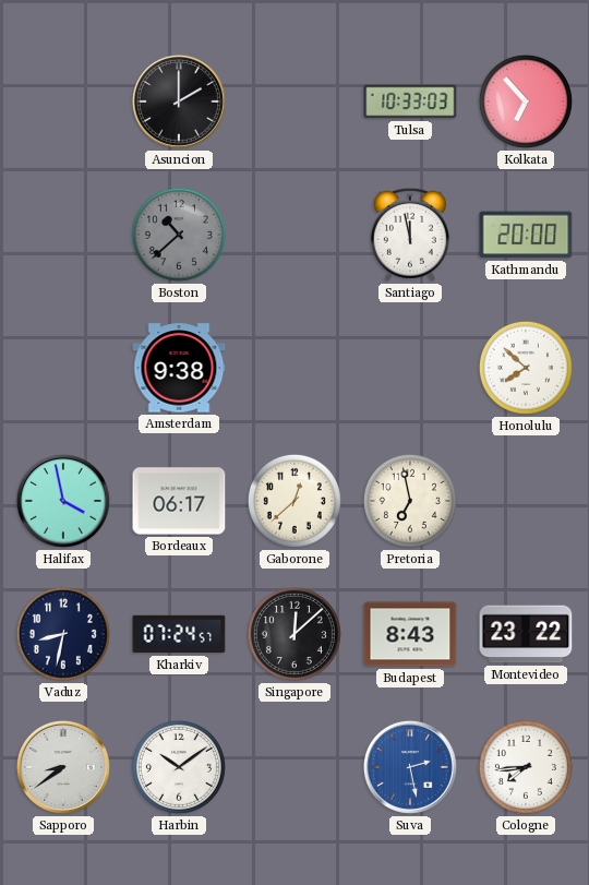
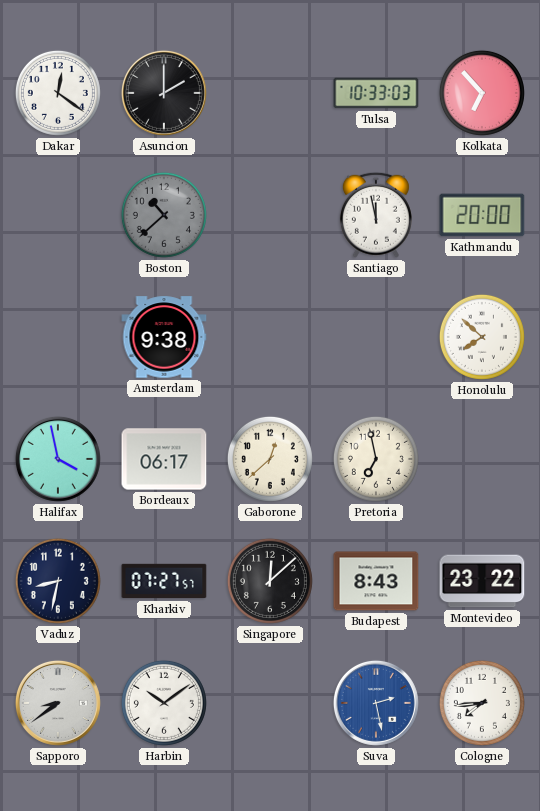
Dakar: none -> 12:21
Kharkiv: 07:24 -> 07:27
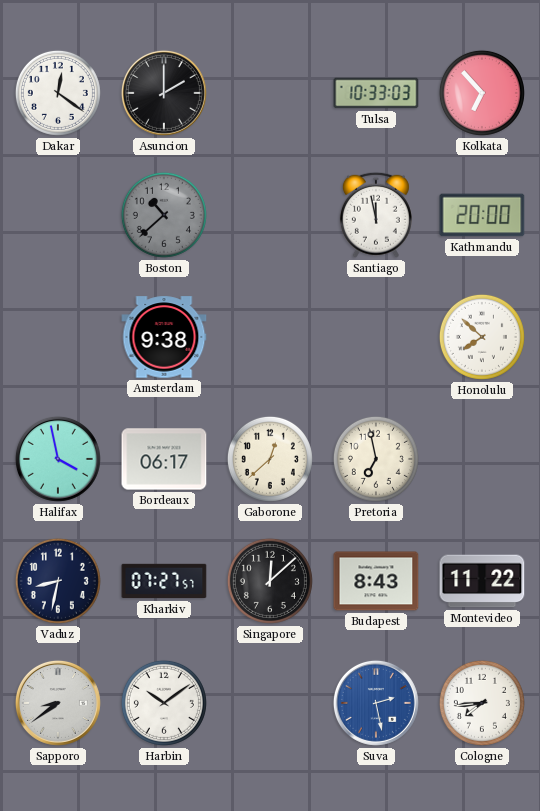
Montevideo: 23:22 -> 11:22
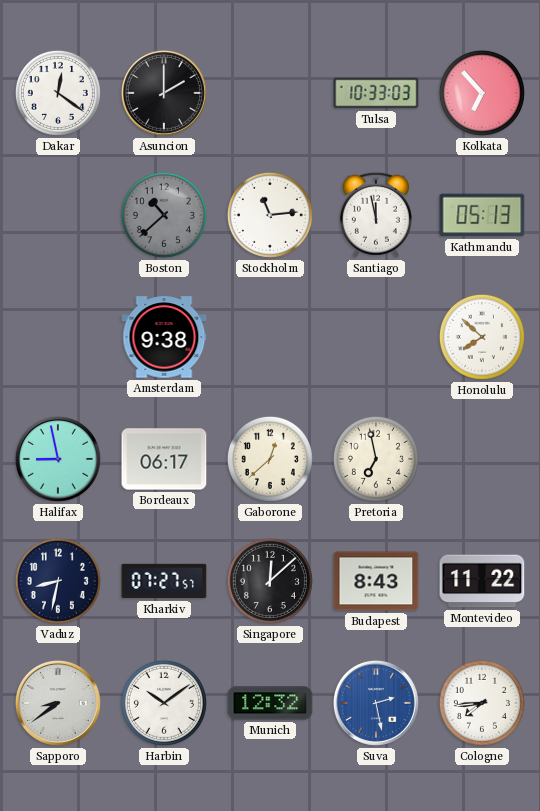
Stockholm: none -> 11:14
Kathmandu: 20:00 -> 05:13
Halifax: 3:58 -> 8:58
Munich: none -> 12:32
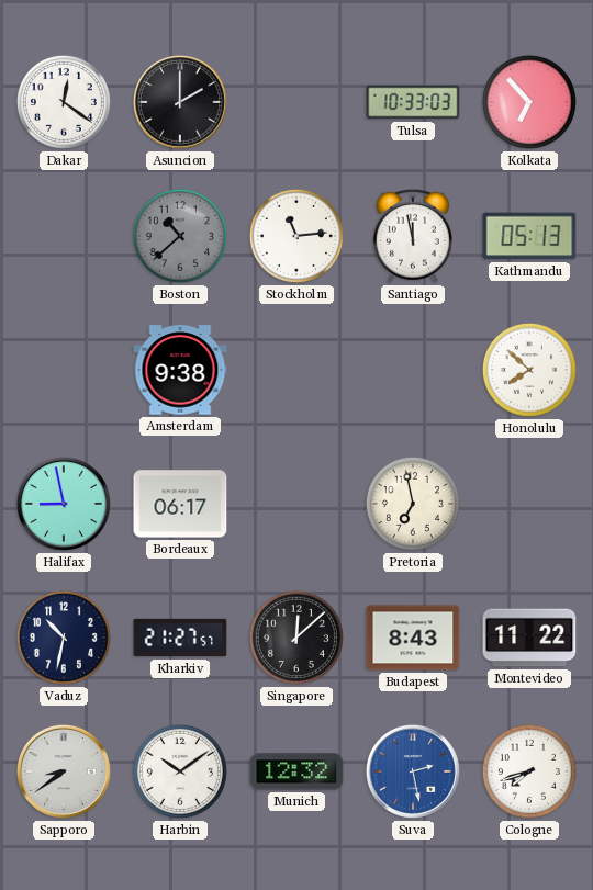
Gaborone: 12:38 -> none
Vaduz: 8:32 -> 10:32
Kharkiv: 07:27 -> 21:27
Cologne: 7:44 -> 7:42
